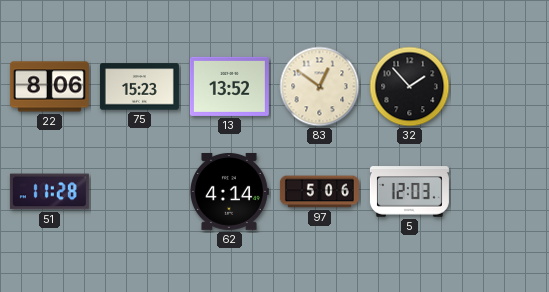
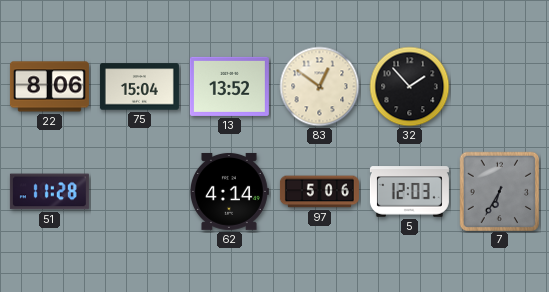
75: 15:23 -> 15:04
7: none -> 6:35
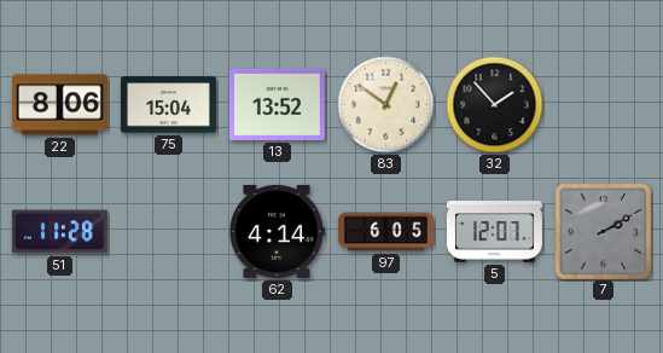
97: 5:06 -> 6:05
5: 12:03 -> 12:07
7: 6:35 -> 2:10
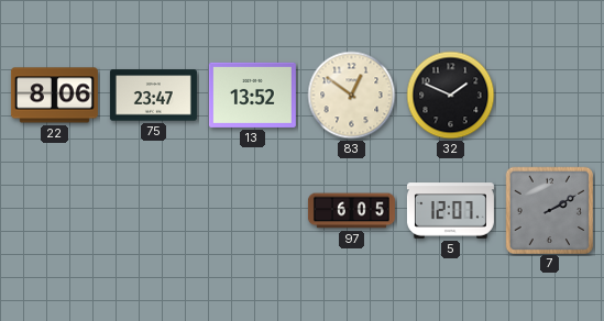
75: 15:04 -> 23:47
32: 1:53 -> 1:49
51: 11:28 -> none
62: 4:14 -> none
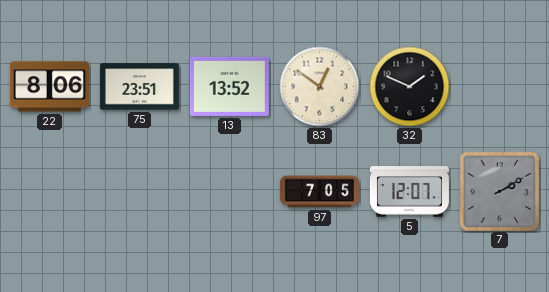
75: 23:47 -> 23:51
97: 6:05 -> 7:05
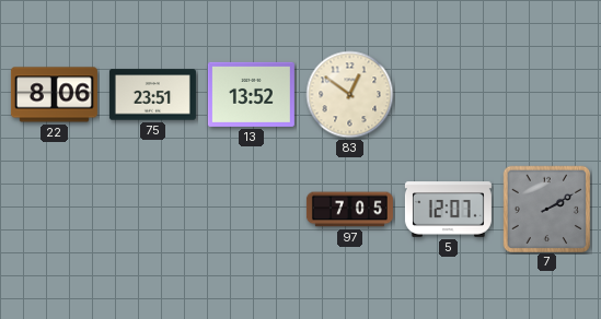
32: 1:49 -> none
